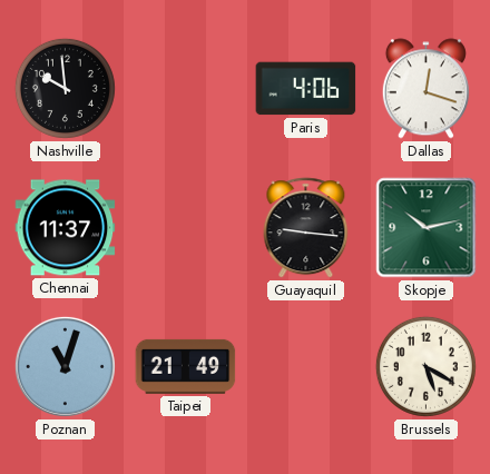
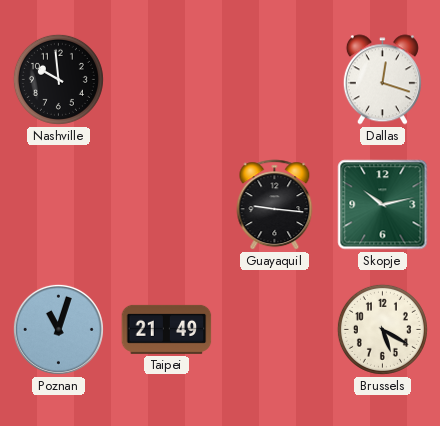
Paris: 4:06 -> none
Chennai: 11:37 -> none
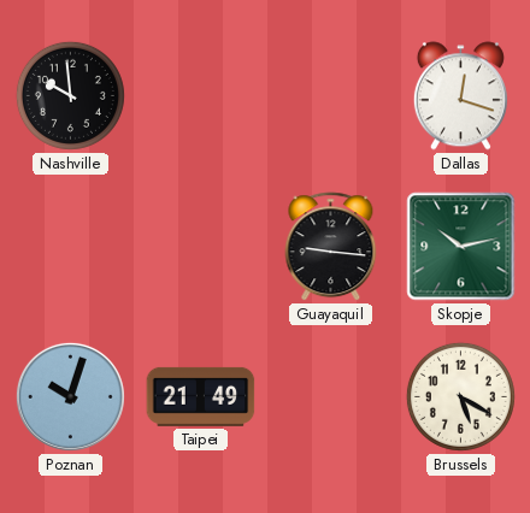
Poznan: 11:03 -> 10:03
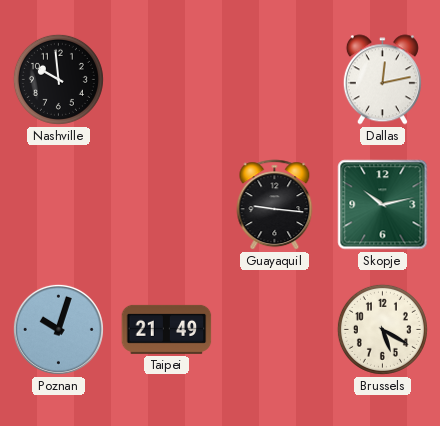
Dallas: 12:18 -> 12:13
